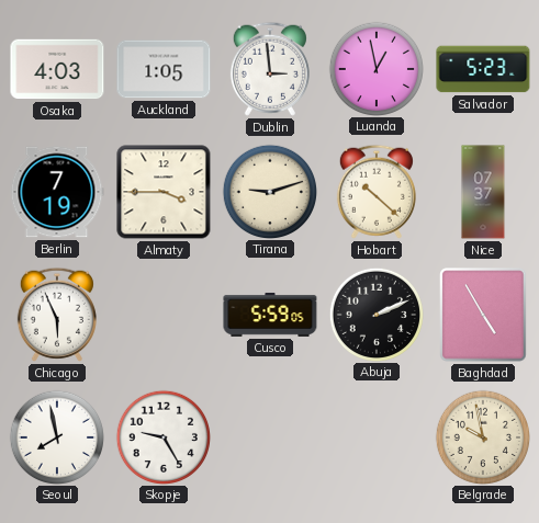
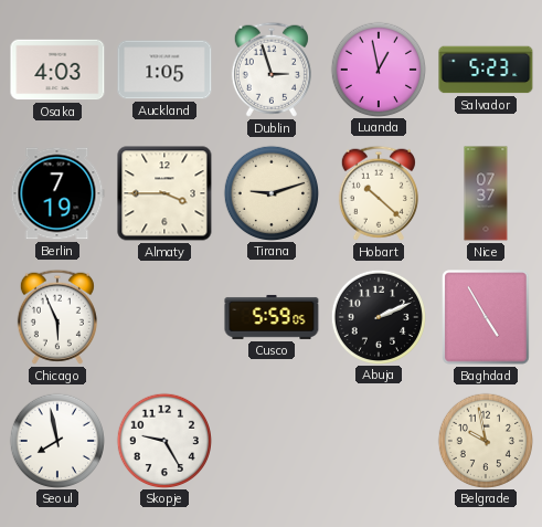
Dublin: 2:59 -> 2:57
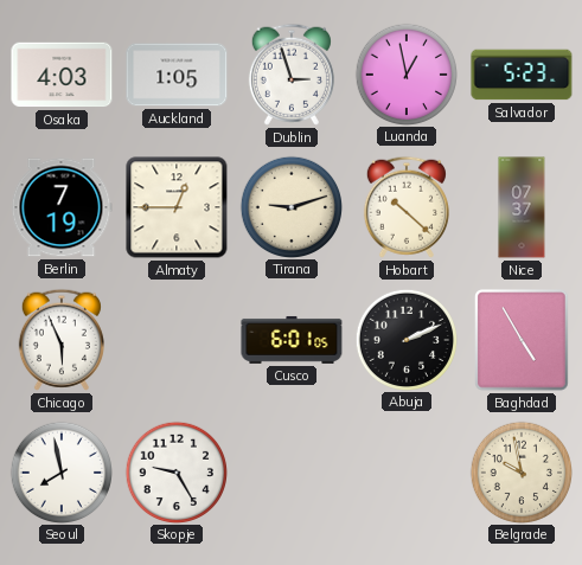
Almaty: 3:45 -> 12:45
Cusco: 5:59 -> 6:01
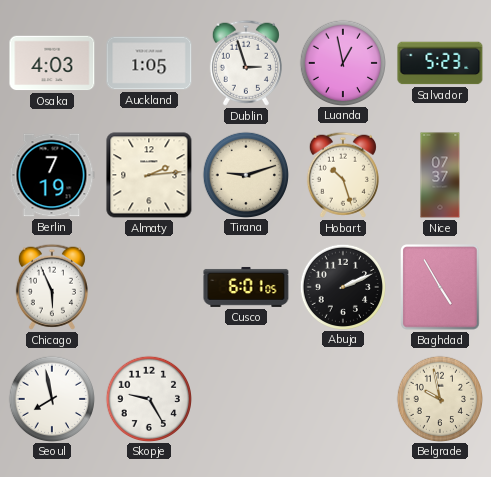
Almaty: 12:45 -> 2:14
Hobart: 10:22 -> 10:27
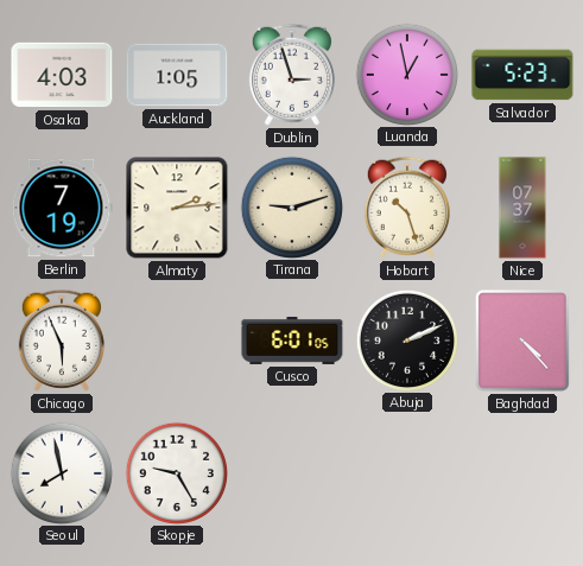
Baghdad: 4:55 -> 4:23
Belgrade: 9:58 -> none
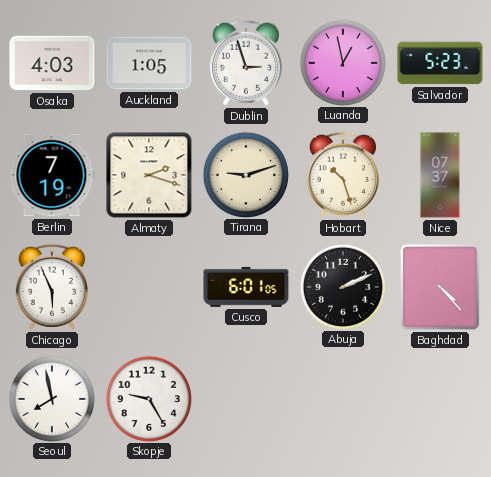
Almaty: 2:14 -> 2:18
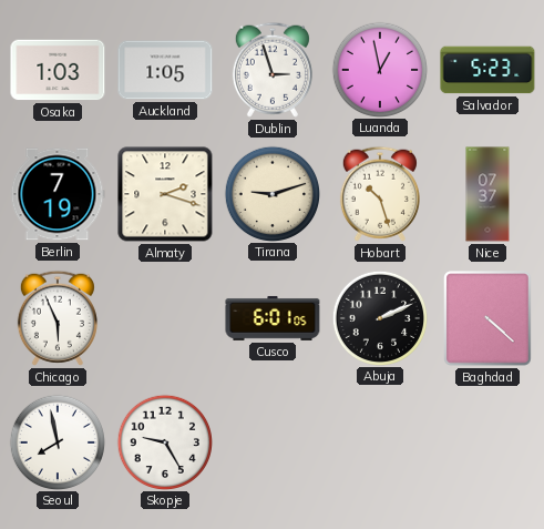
Osaka: 4:03 -> 1:03
Baghdad: 4:23 -> 4:22
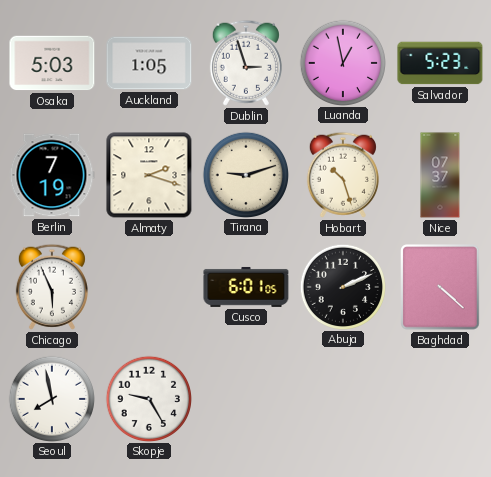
Osaka: 1:03 -> 5:03
